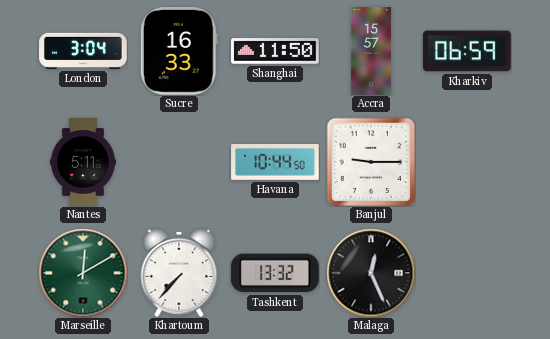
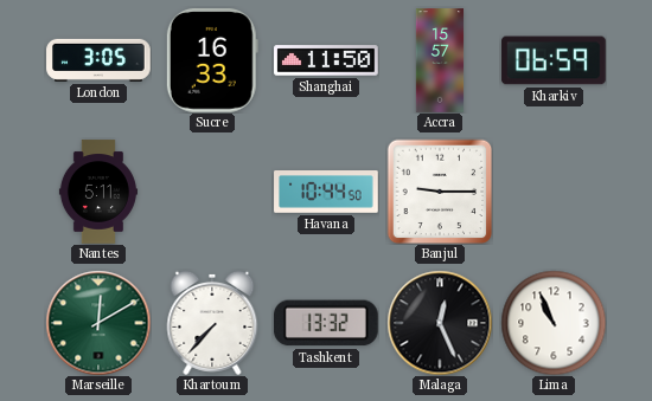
London: 3:04 -> 3:05
Lima: none -> 10:56
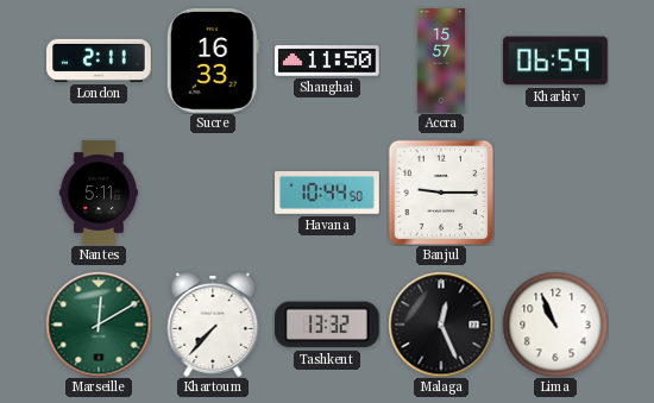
London: 3:05 -> 2:11
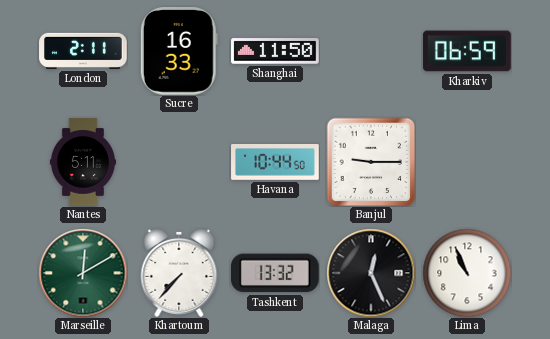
Accra: 15:57 -> none
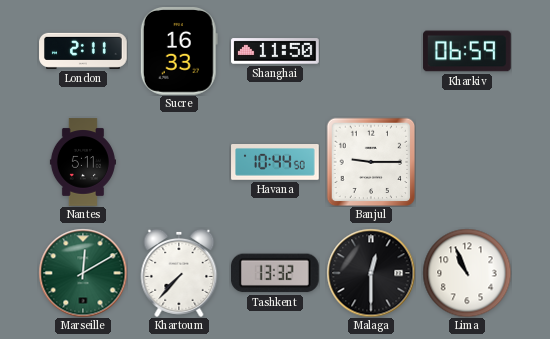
Malaga: 12:26 -> 12:30
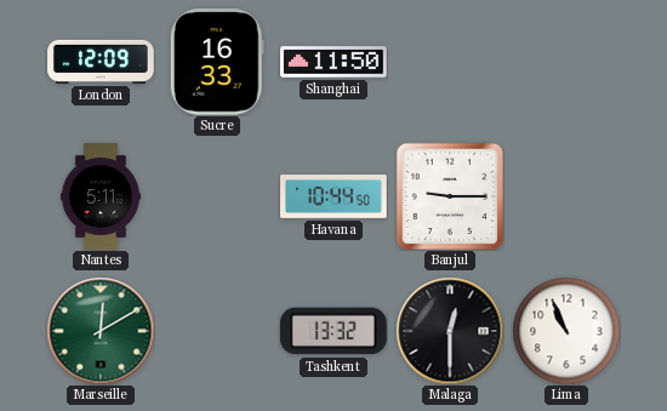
London: 2:11 -> 12:09
Kharkiv: 06:59 -> none
Khartoum: 7:37 -> none
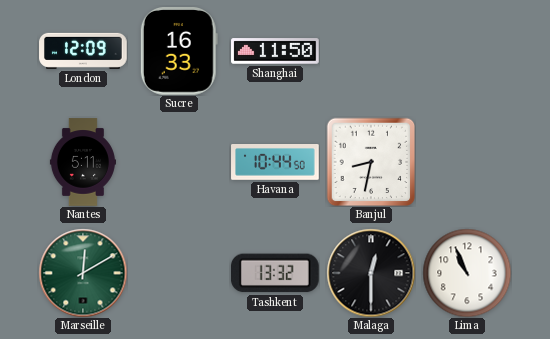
Banjul: 9:15 -> 8:32
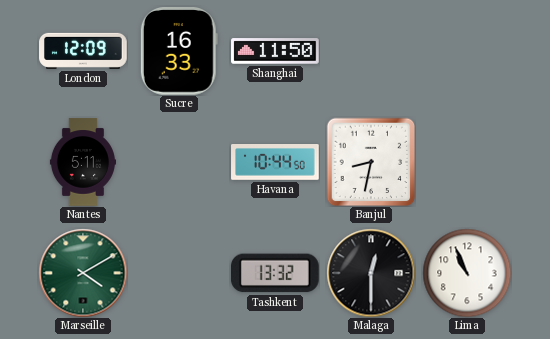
Marseille: 12:10 -> 4:10
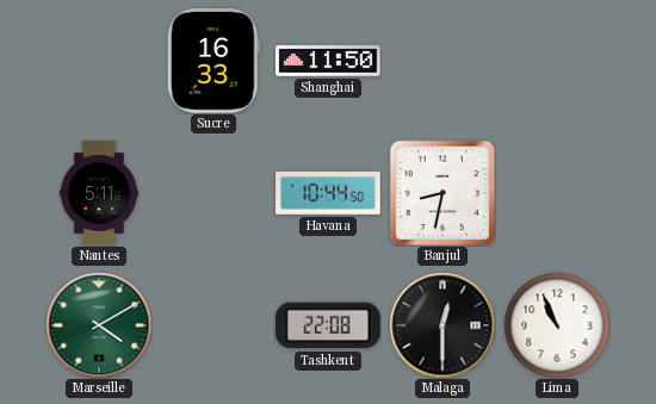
London: 12:09 -> none
Tashkent: 13:32 -> 22:08
